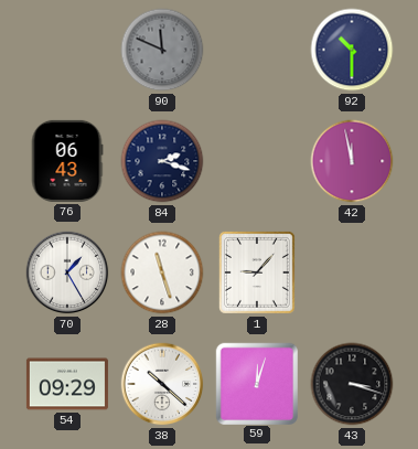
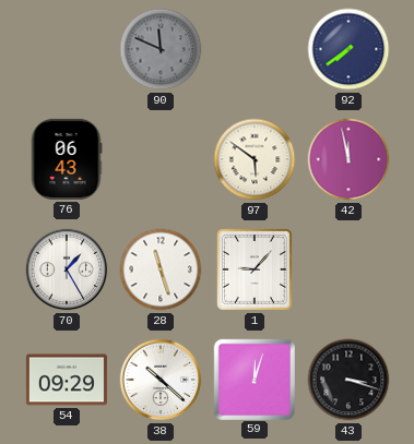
92: 10:30 -> 7:39
84: 2:18 -> none
97: none -> 5:51
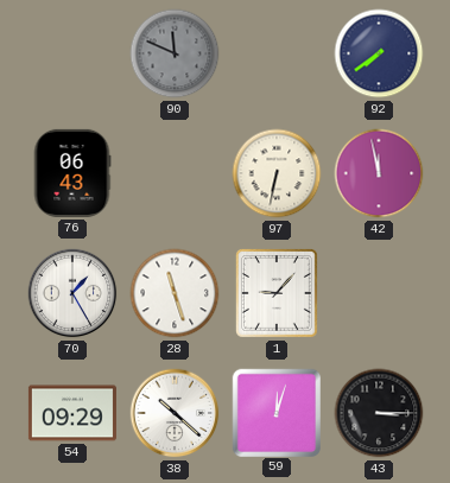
97: 5:51 -> 6:32
43: 3:18 -> 3:15
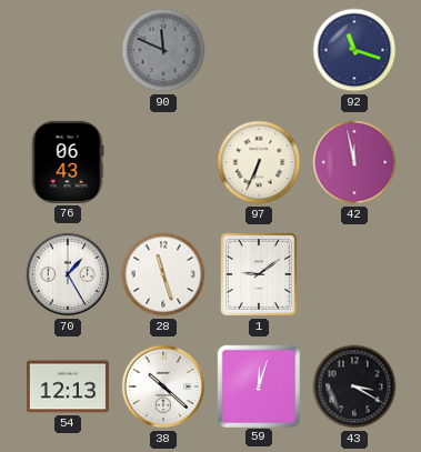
92: 7:39 -> 11:18
97: 6:32 -> 6:34
1: 9:07 -> 9:09
54: 09:29 -> 12:13
43: 3:15 -> 3:20
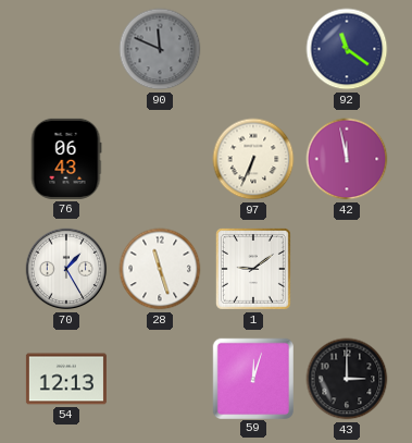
92: 11:18 -> 11:21
38: 10:22 -> none
43: 3:20 -> 3:00
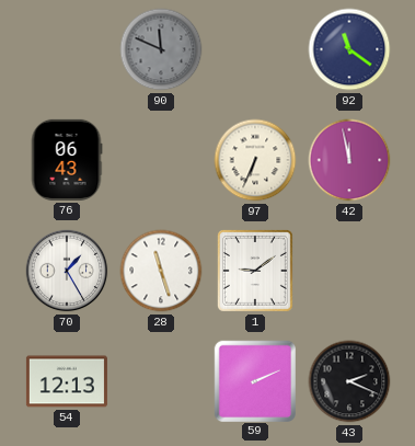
59: 12:03 -> 2:11
43: 3:00 -> 2:19
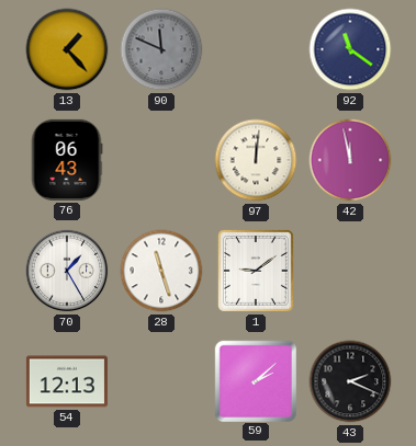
13: none -> 1:23
97: 6:34 -> 12:01
59: 2:11 -> 2:08
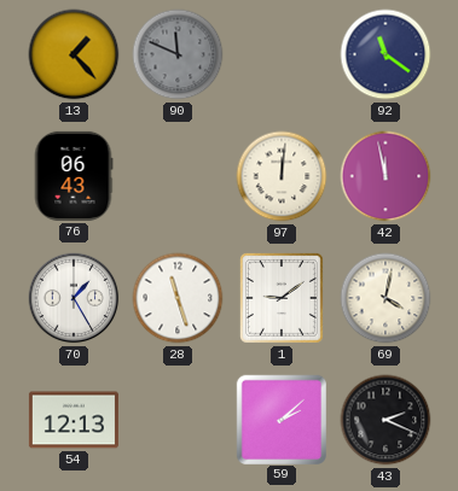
69: none -> 4:02
